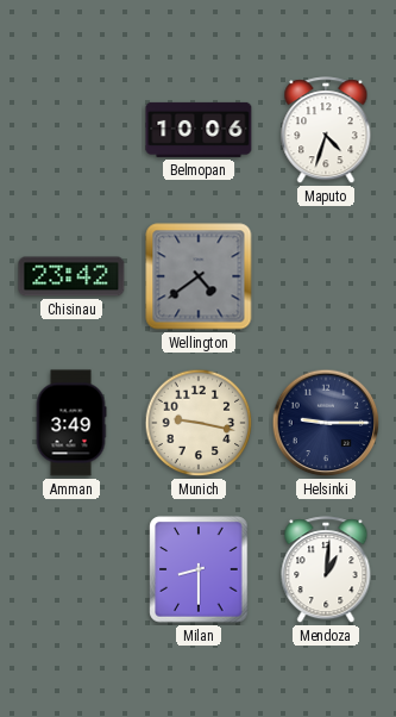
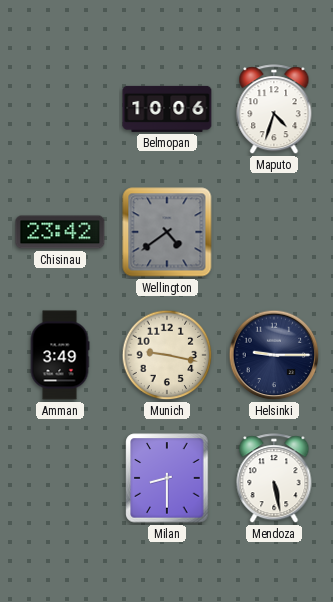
Mendoza: 1:01 -> 5:28
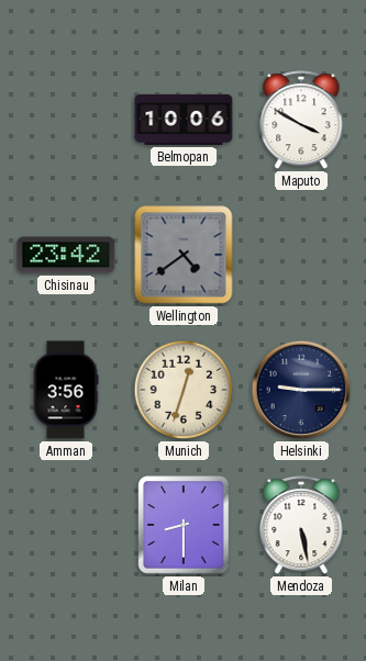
Maputo: 4:33 -> 3:50
Amman: 3:49 -> 3:56
Munich: 9:17 -> 12:33
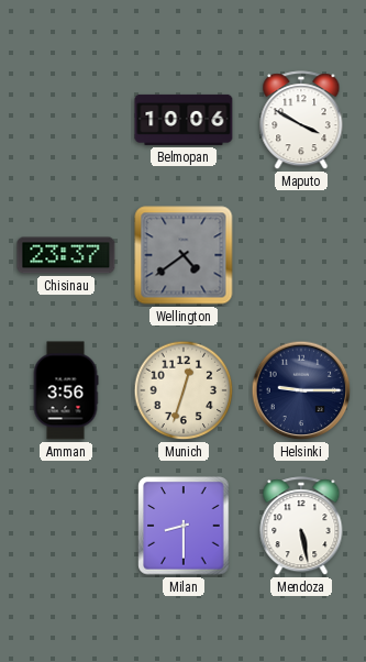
Chisinau: 23:42 -> 23:37
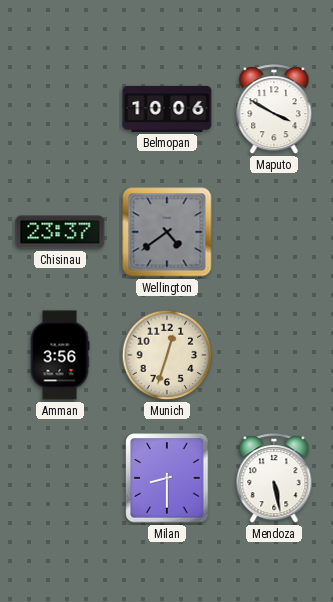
Helsinki: 9:15 -> none
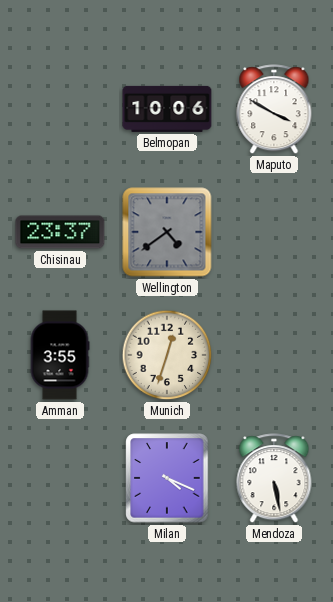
Amman: 3:56 -> 3:55
Milan: 8:30 -> 4:19
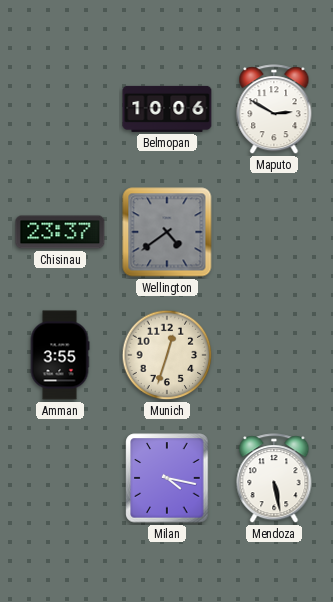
Maputo: 3:50 -> 2:50
Milan: 4:19 -> 4:17
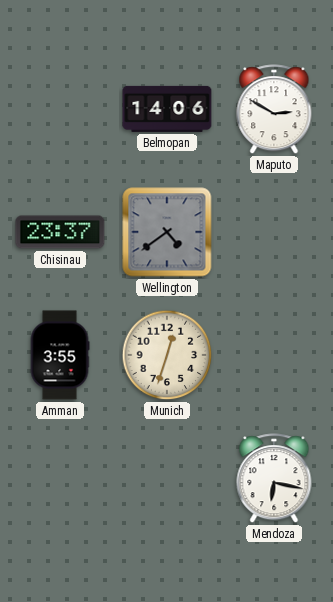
Belmopan: 10:06 -> 14:06
Milan: 4:17 -> none
Mendoza: 5:28 -> 6:17
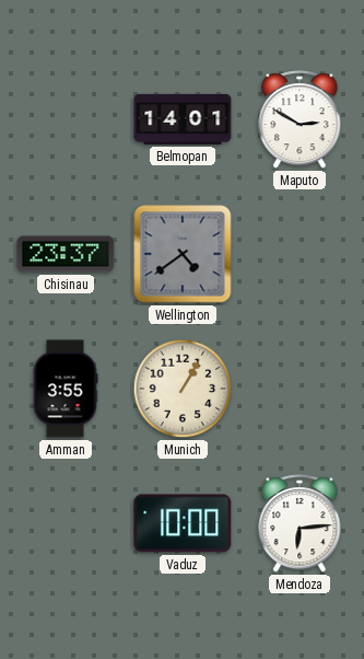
Belmopan: 14:06 -> 14:01
Munich: 12:33 -> 1:05
Vaduz: none -> 10:00
Mendoza: 6:17 -> 6:14
